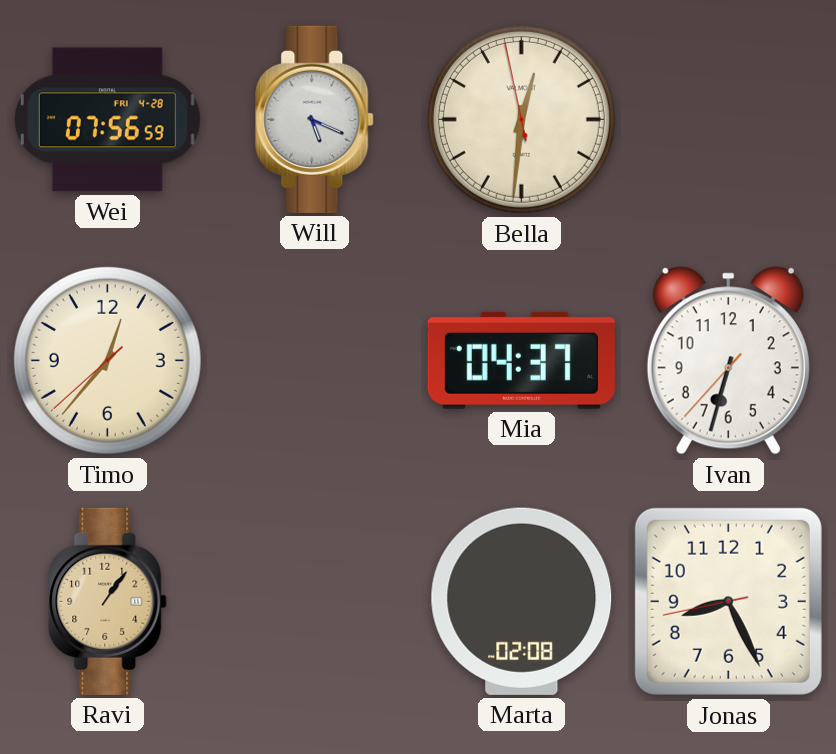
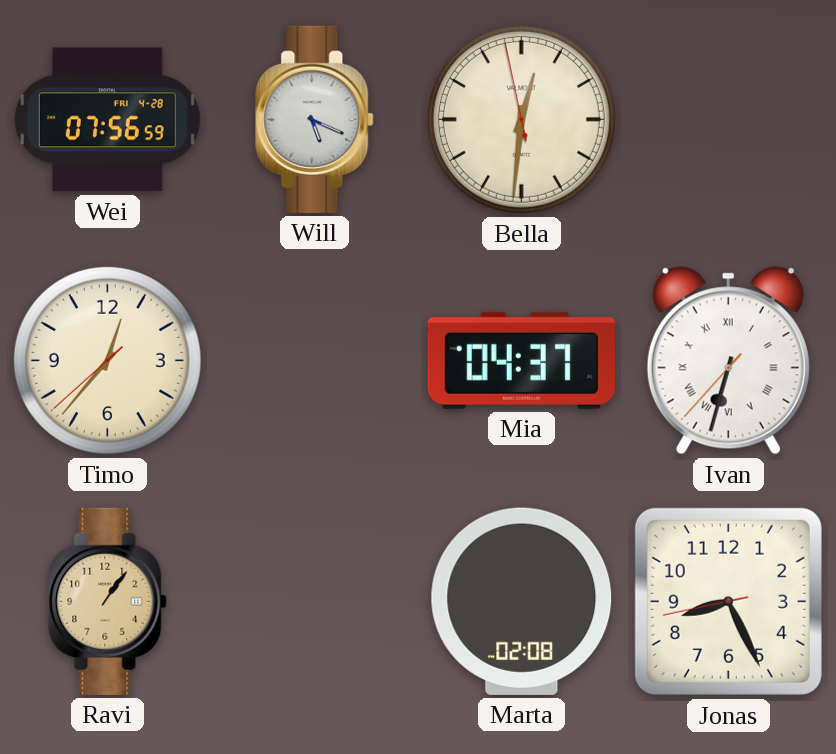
Ivan numerals: Arabic -> Roman
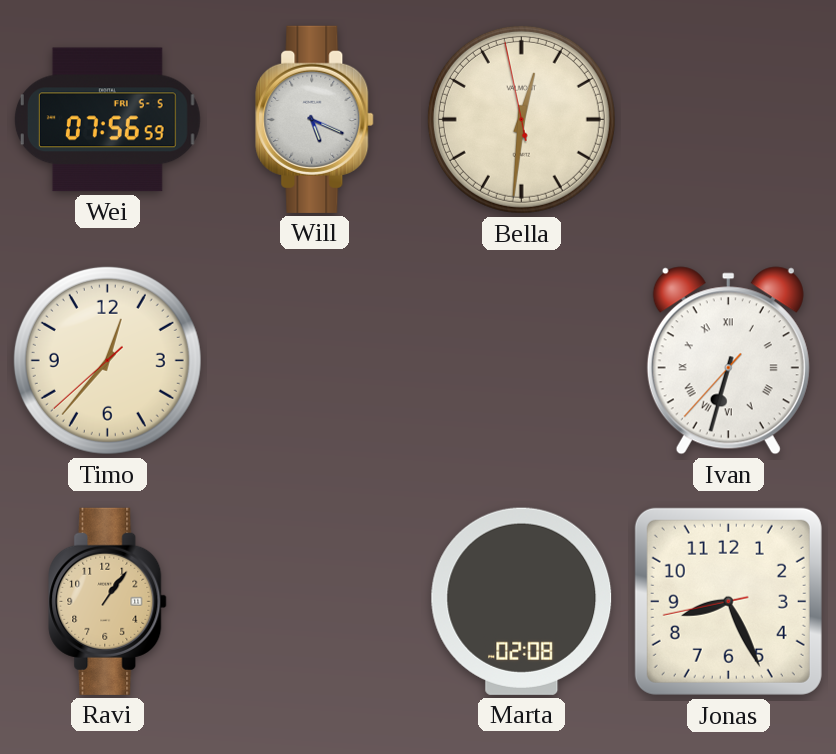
Wei date: FRI 4-28 -> FRI 5-5
Mia: 04:37 -> none
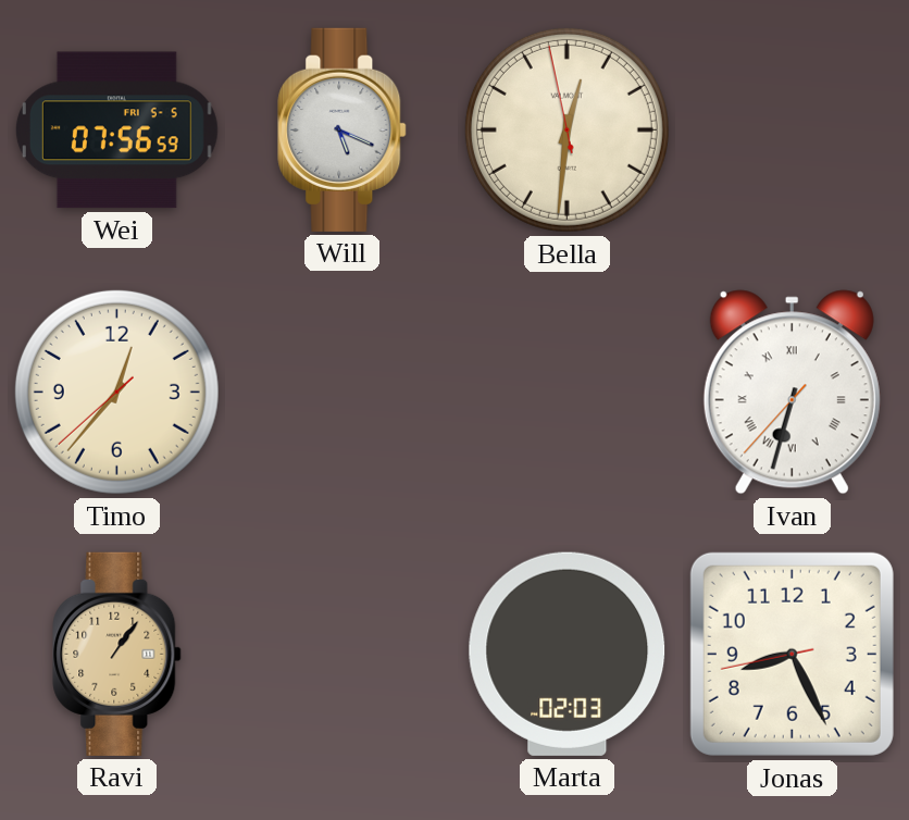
Marta: 02:08 -> 02:03
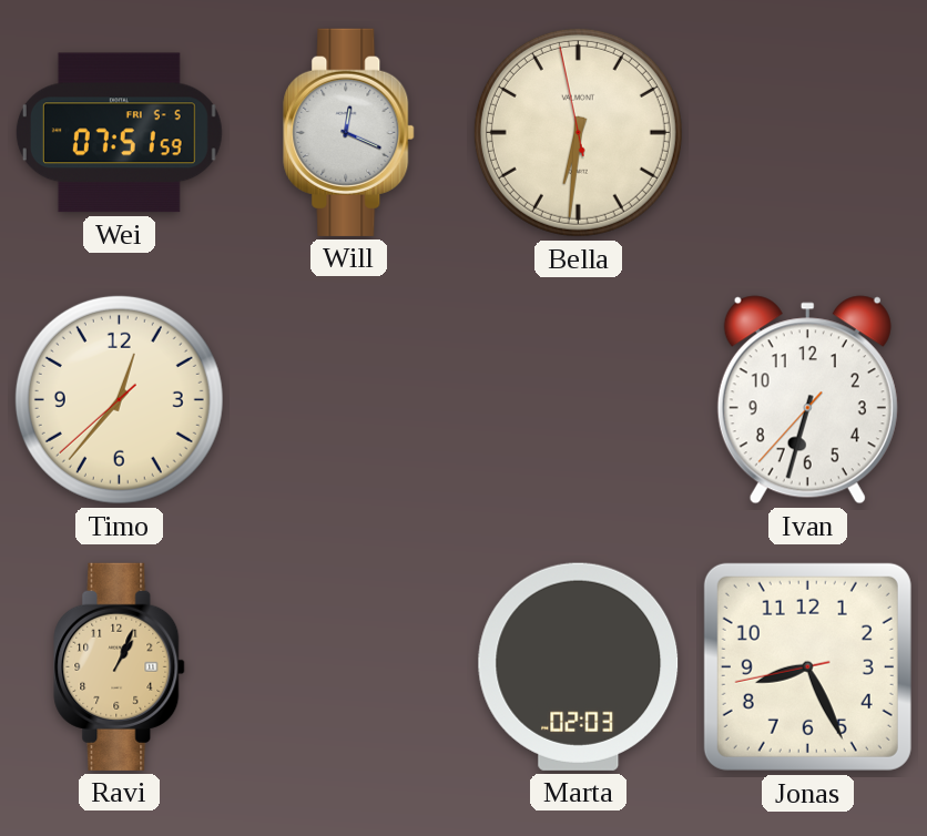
Wei: 07:56 -> 07:51
Will: 5:19 -> 12:19
Bella: 12:30 -> 6:30
Ivan numerals: Roman -> Arabic
Ravi: 1:06 -> 1:04
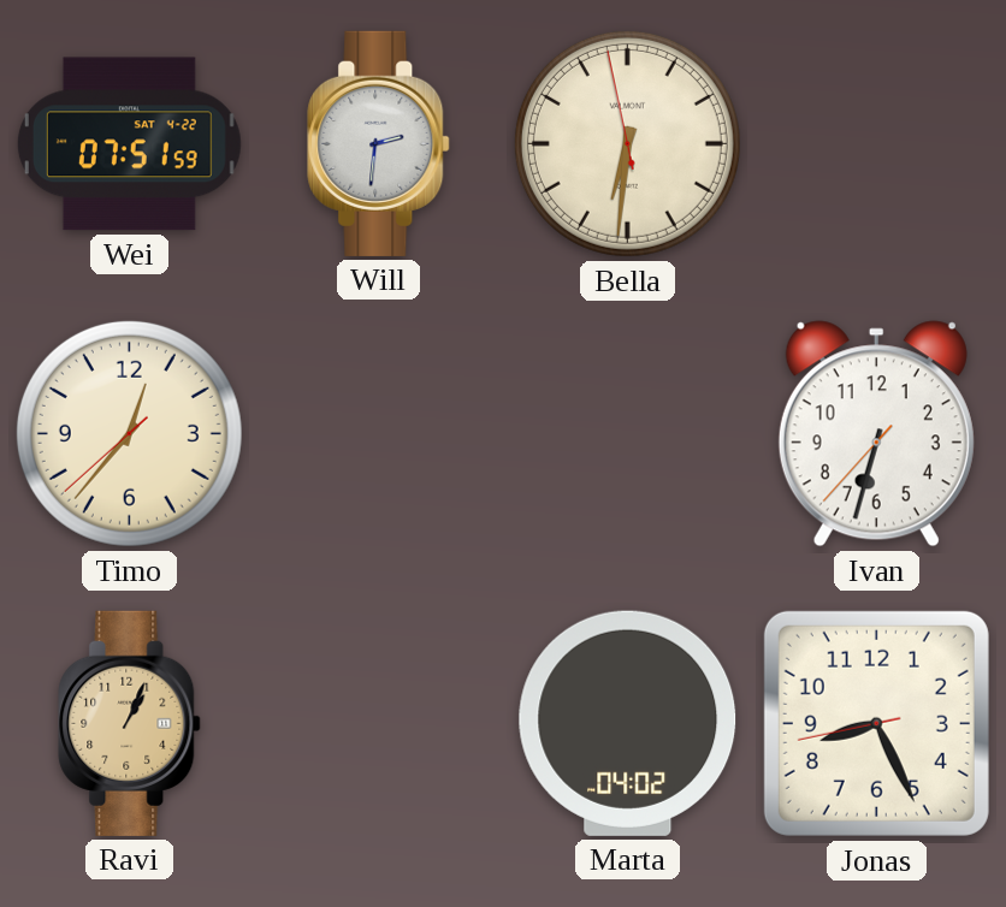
Wei date: FRI 5-5 -> SAT 4-22
Will: 12:19 -> 2:31
Marta: 02:03 -> 04:02
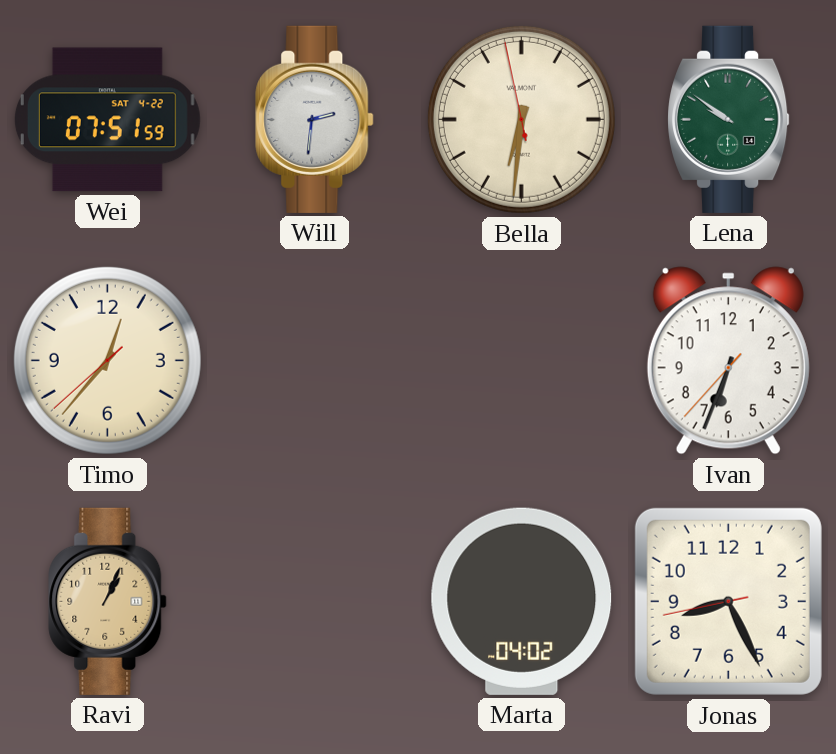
Lena: none -> 9:51
Ivan: 6:32 -> 6:33
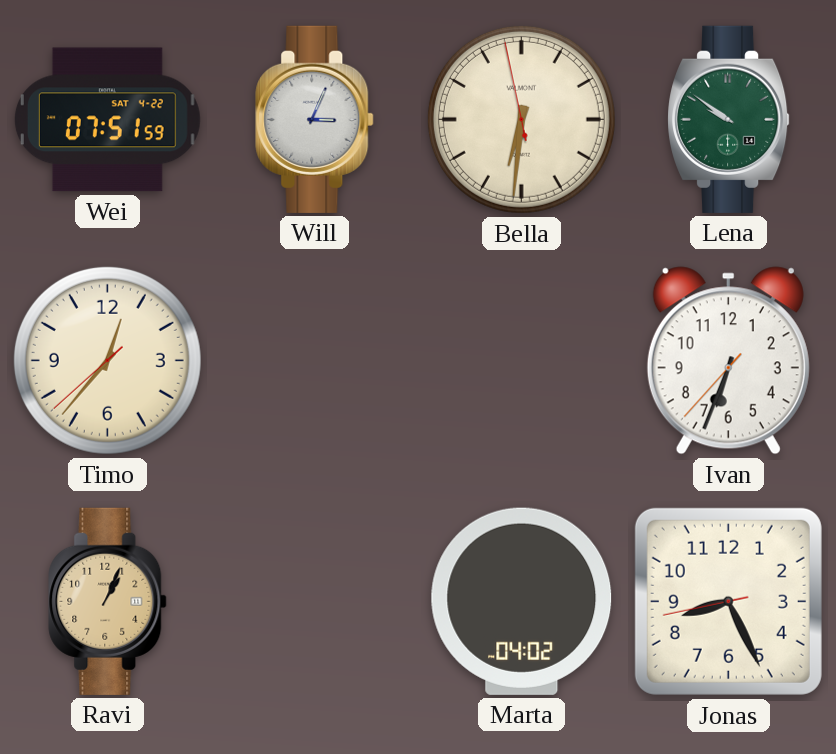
Will: 2:31 -> 3:04
